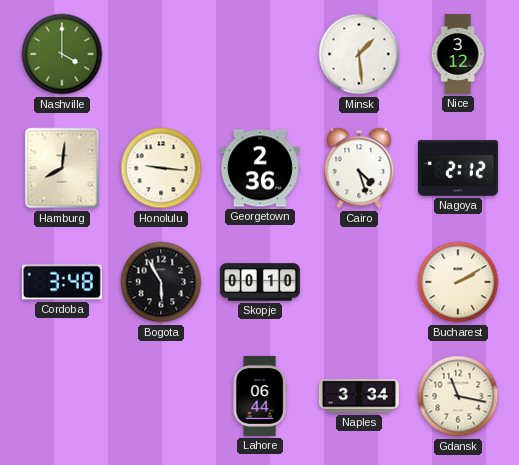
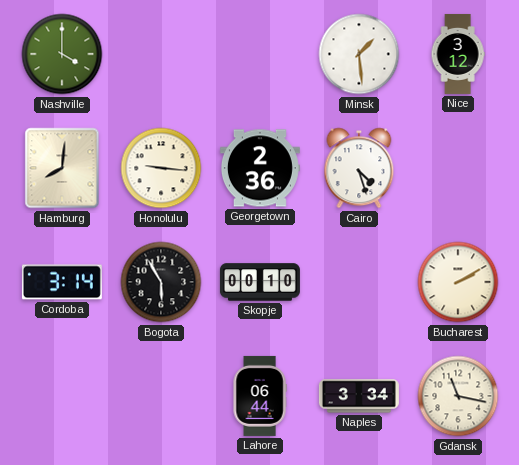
Nagoya: 2:12 -> none
Cordoba: 3:48 -> 3:14
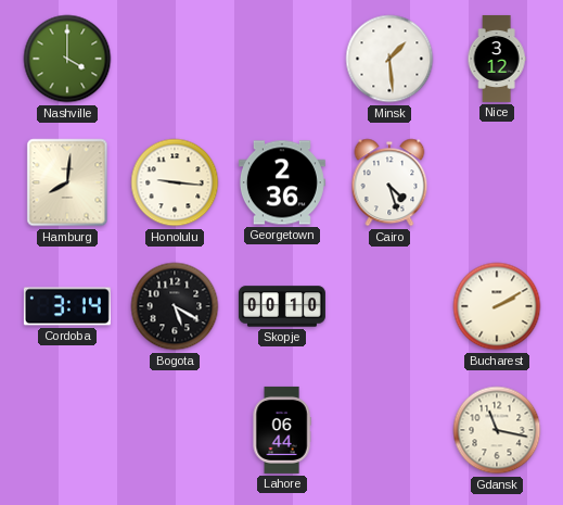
Bogota: 5:55 -> 5:20
Naples: 3:34 -> none
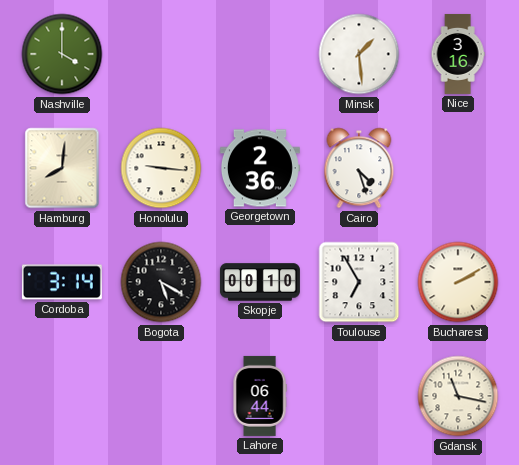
Nice: 3:12 -> 3:16
Toulouse: none -> 6:55
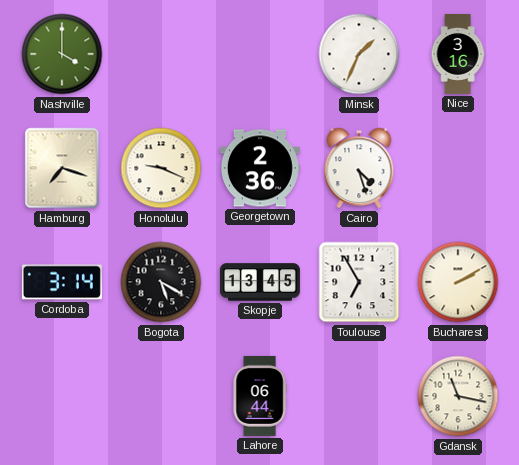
Minsk: 1:29 -> 1:34
Hamburg: 8:01 -> 7:18
Honolulu: 9:16 -> 9:19
Skopje: 00:10 -> 13:45
